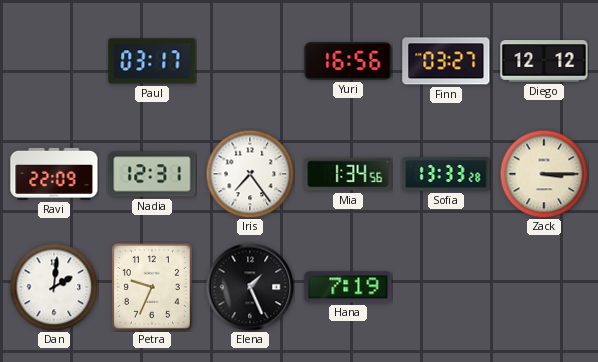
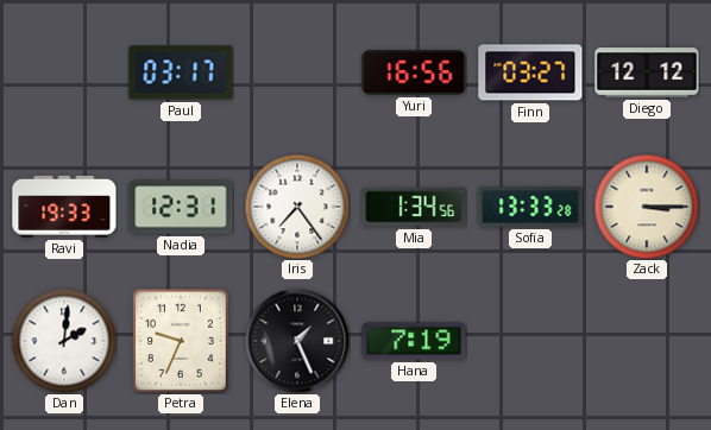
Ravi: 22:09 -> 19:33
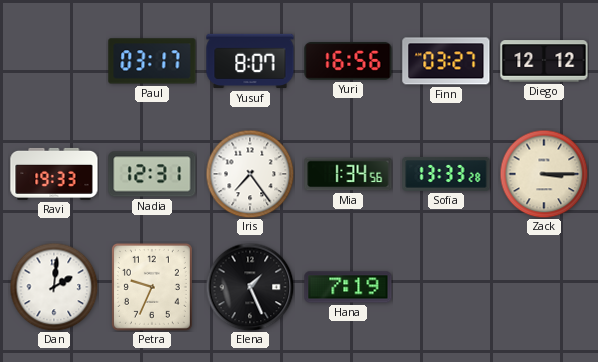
Yusuf: none -> 8:07
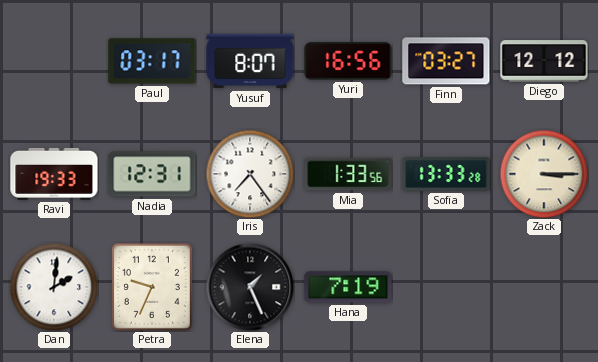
Mia: 1:34 -> 1:33
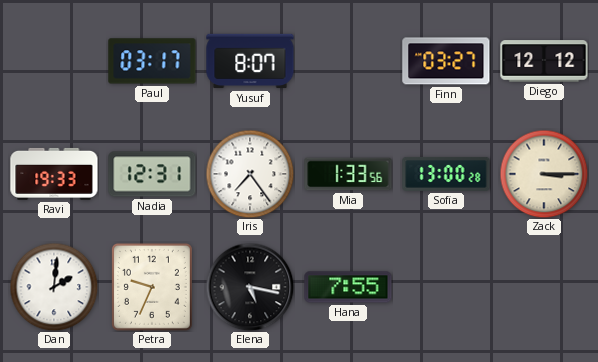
Yuri: 16:56 -> none
Sofia: 13:33 -> 13:00
Elena: 1:26 -> 5:17
Hana: 7:19 -> 7:55
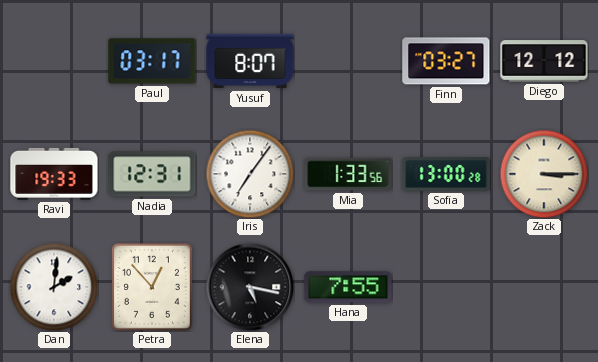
Iris: 7:24 -> 7:06
Petra: 9:34 -> 12:53
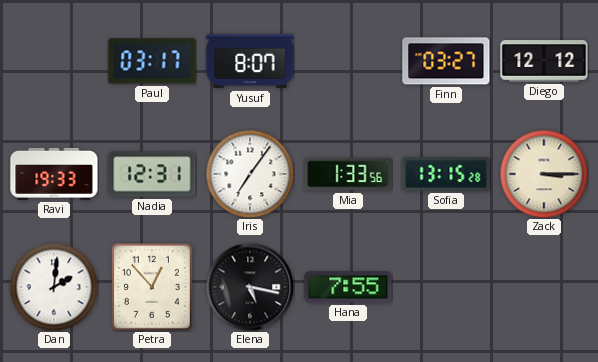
Sofia: 13:00 -> 13:15
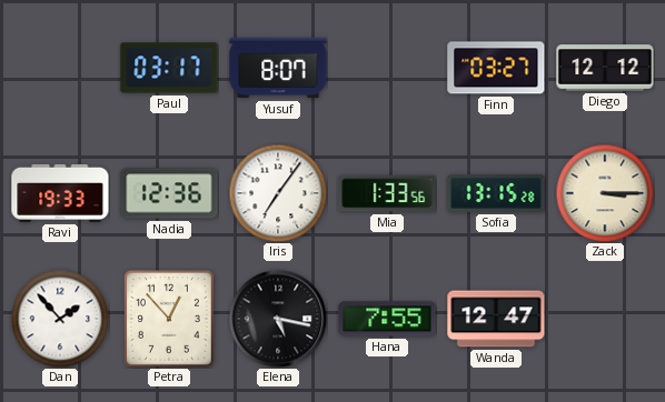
Nadia: 12:31 -> 12:36
Dan: 2:01 -> 1:53
Wanda: none -> 12:47
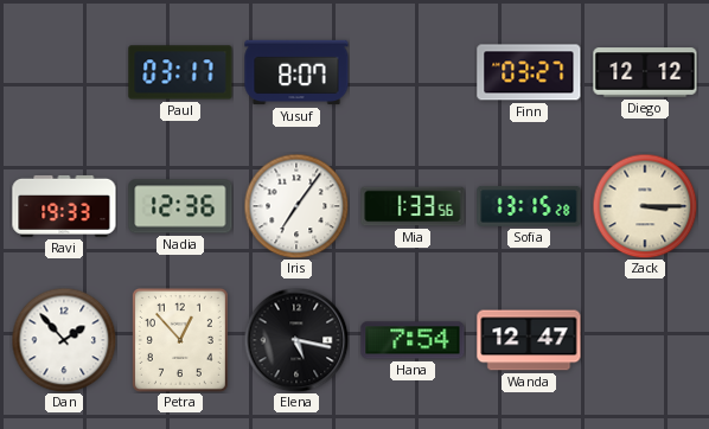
Hana: 7:55 -> 7:54
